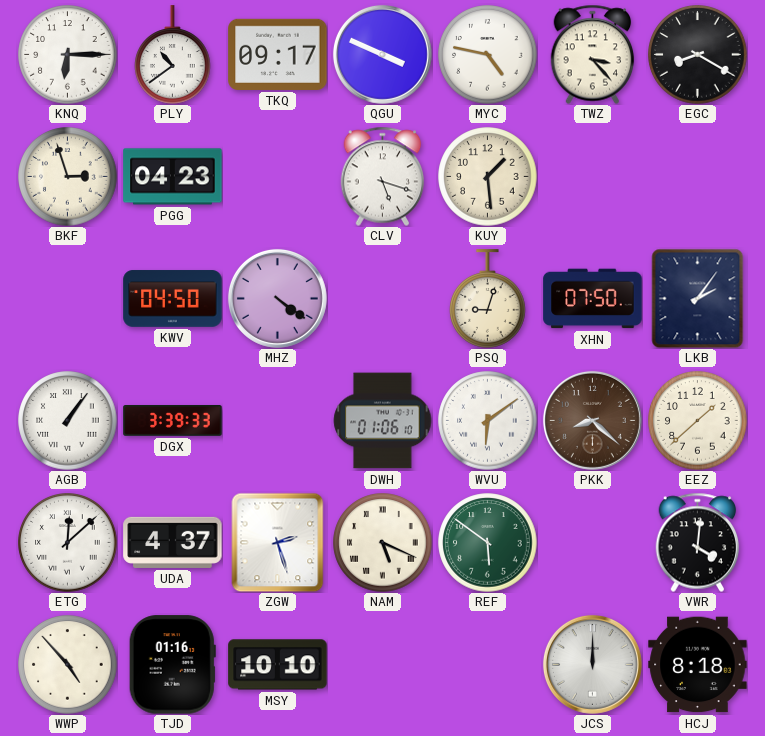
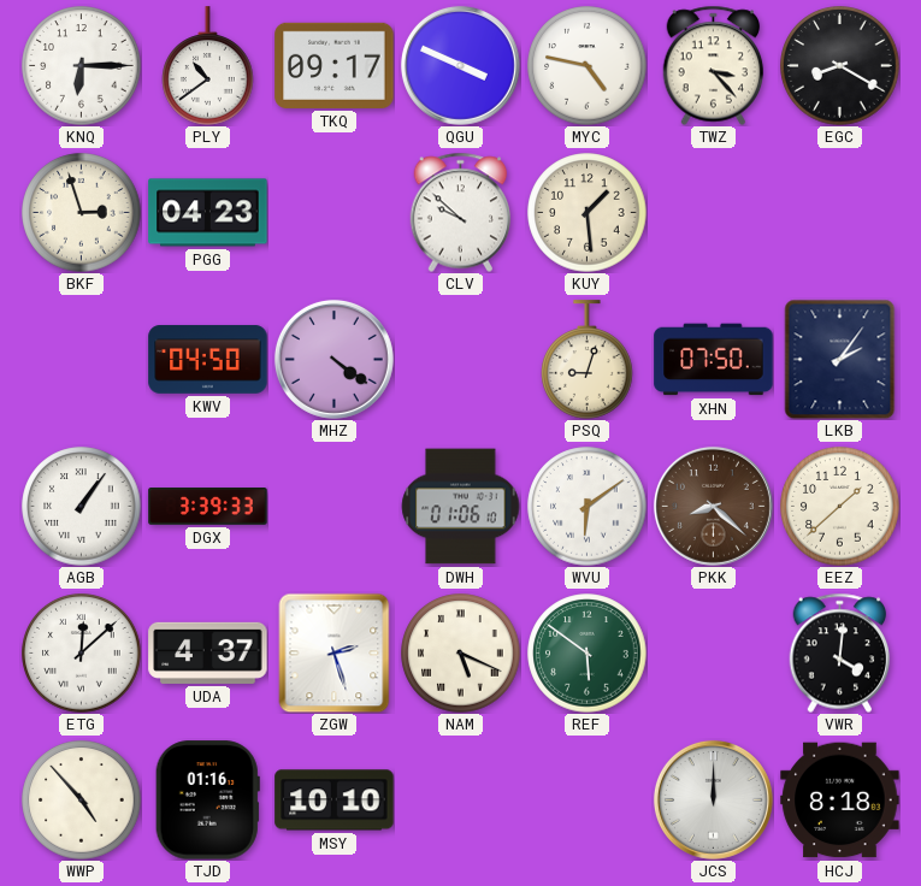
CLV: 5:18 -> 9:52
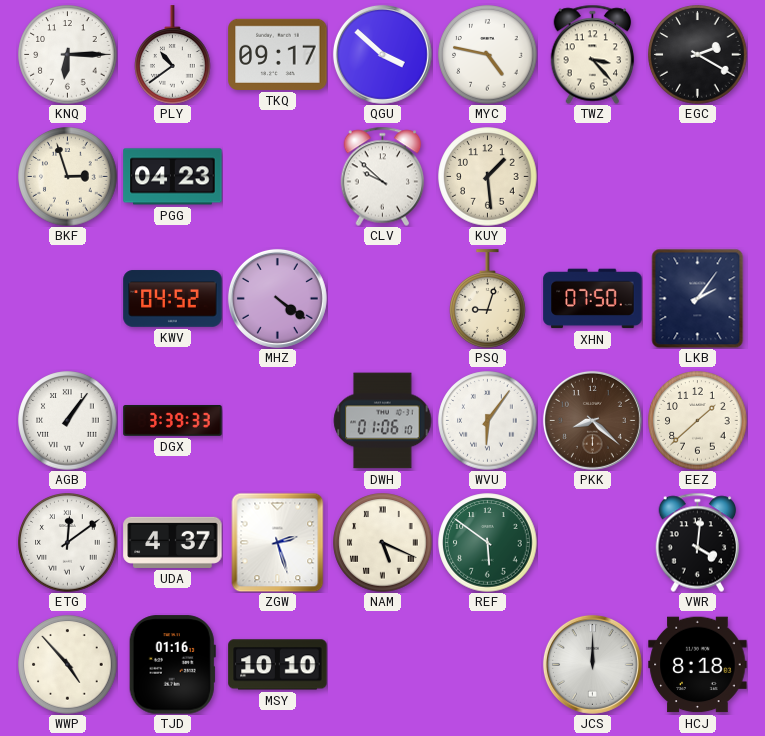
QGU: 3:49 -> 3:52
EGC: 8:20 -> 2:20
KWV: 04:50 -> 04:52
WVU: 6:09 -> 6:06
ETG: 12:08 -> 12:09
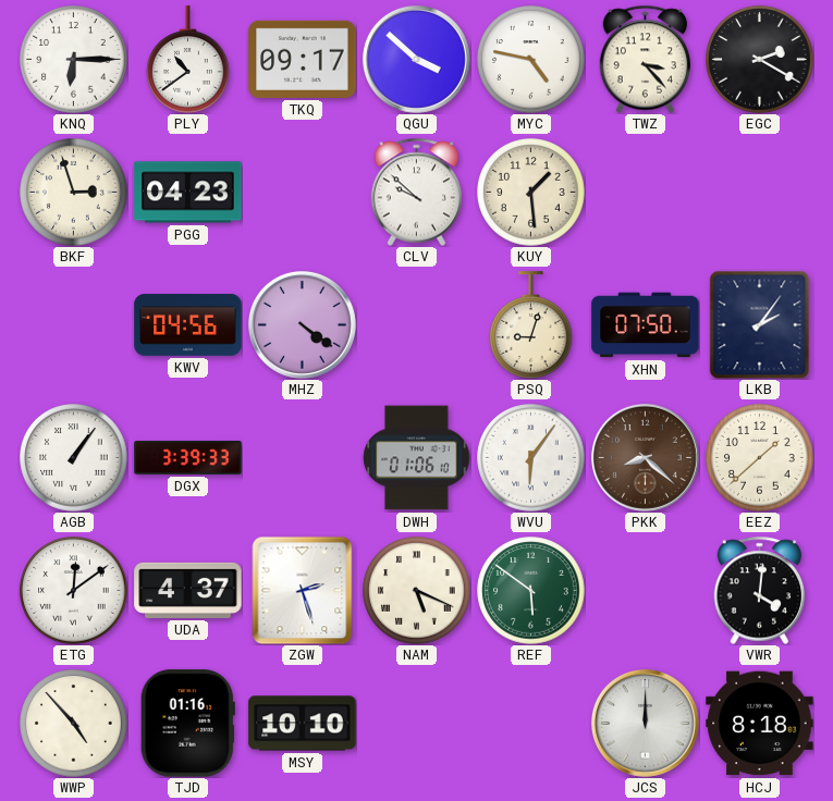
KWV: 04:52 -> 04:56
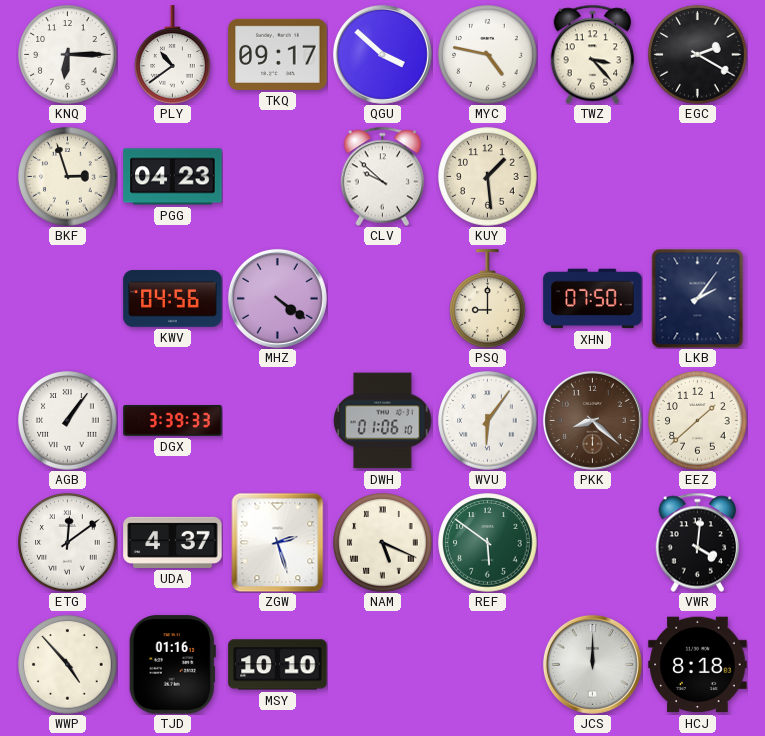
PSQ: 9:03 -> 9:00
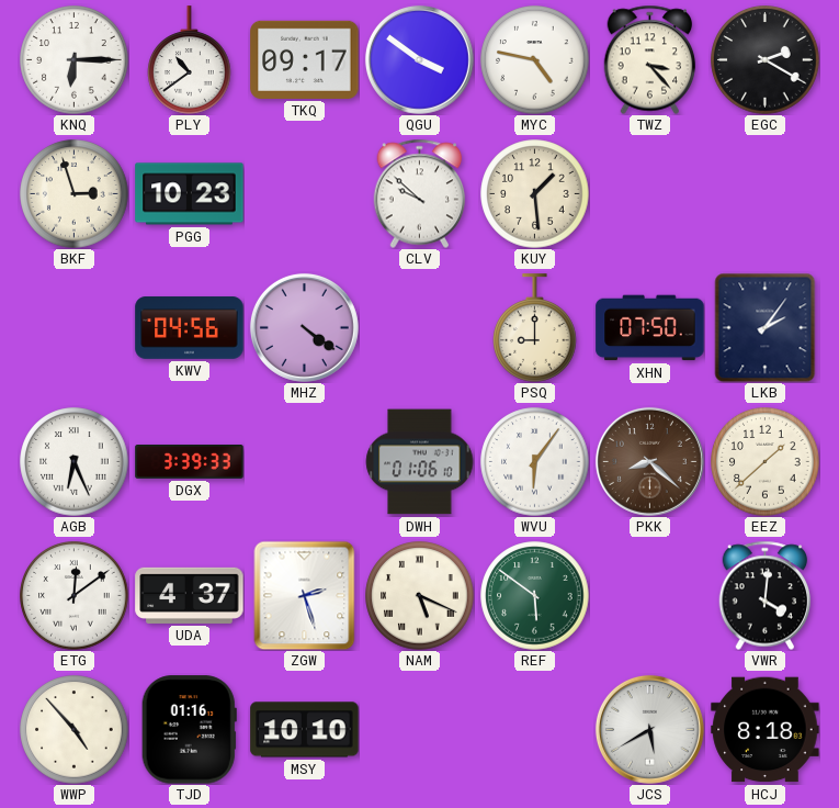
QGU: 3:52 -> 3:51
PGG: 04:23 -> 10:23
AGB: 1:06 -> 6:26
JCS: 12:00 -> 5:40
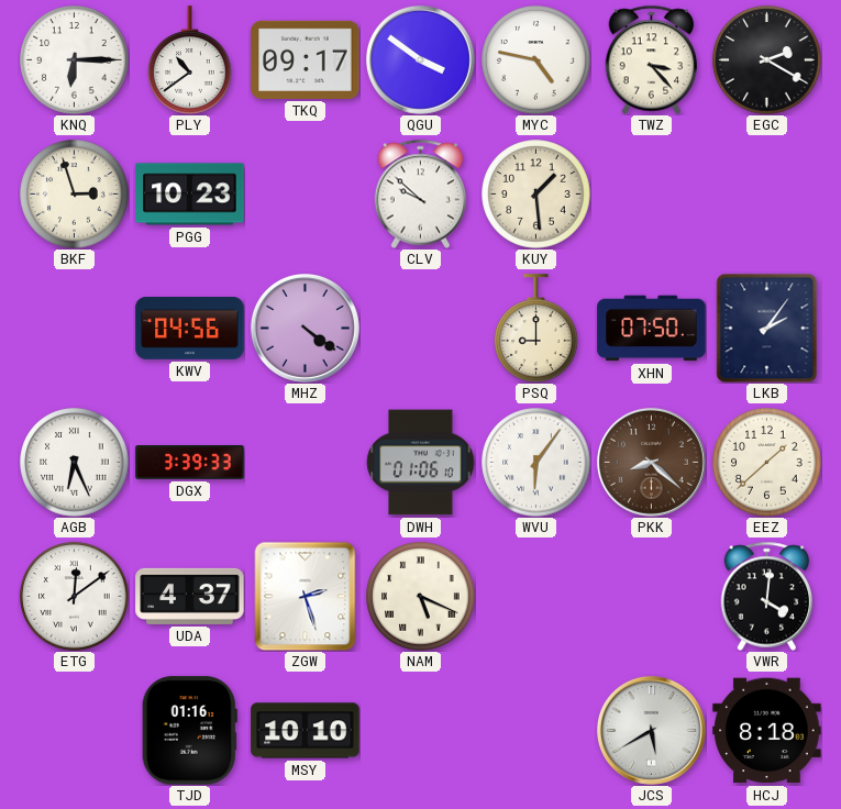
REF: 5:51 -> none
WWP: 4:53 -> none
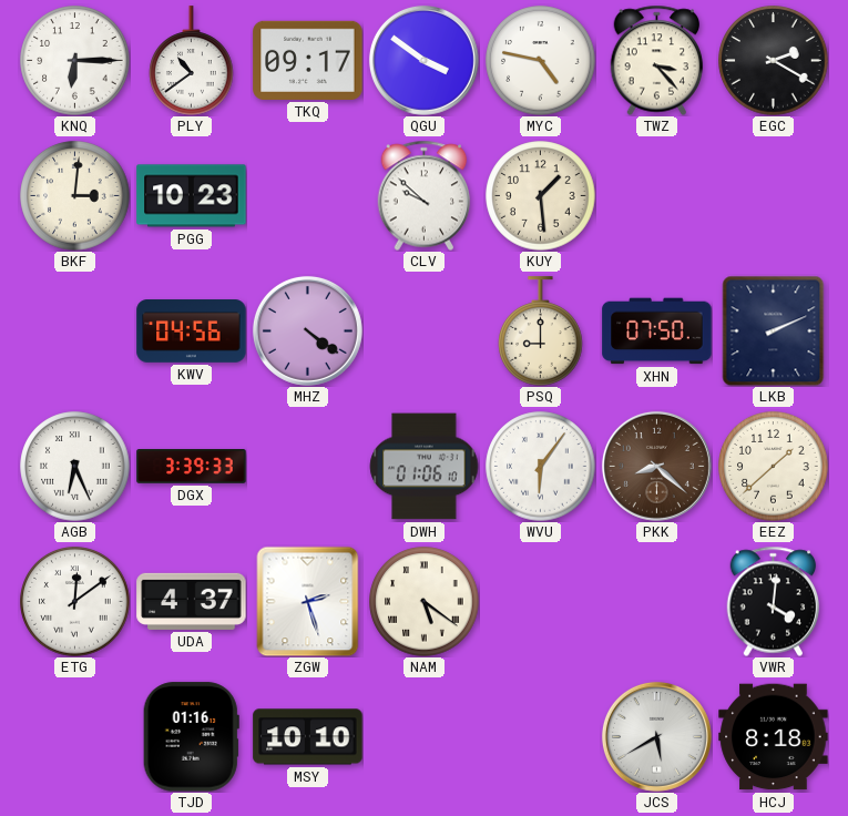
BKF: 2:57 -> 3:01
LKB: 2:06 -> 2:11
NAM: 5:19 -> 5:21
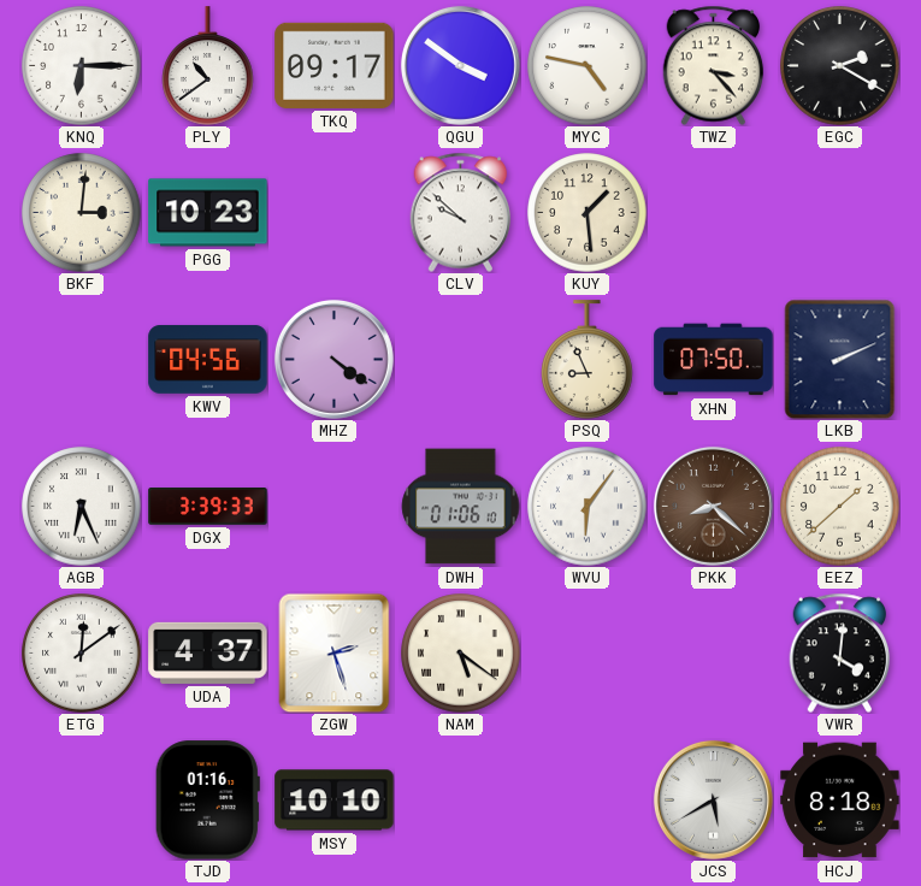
PSQ: 9:00 -> 8:56
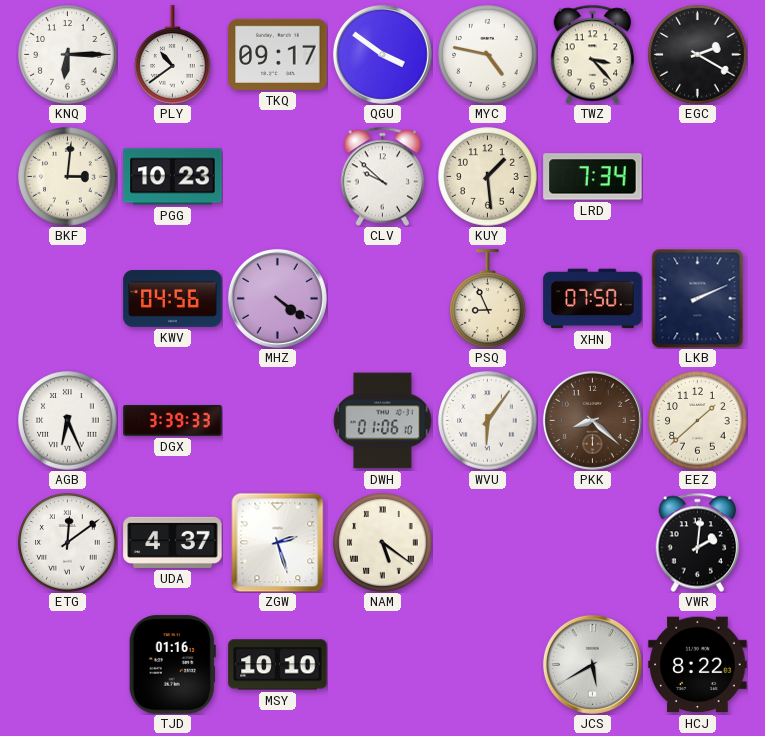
LRD: none -> 7:34
VWR: 4:01 -> 2:01
HCJ: 8:18 -> 8:22
